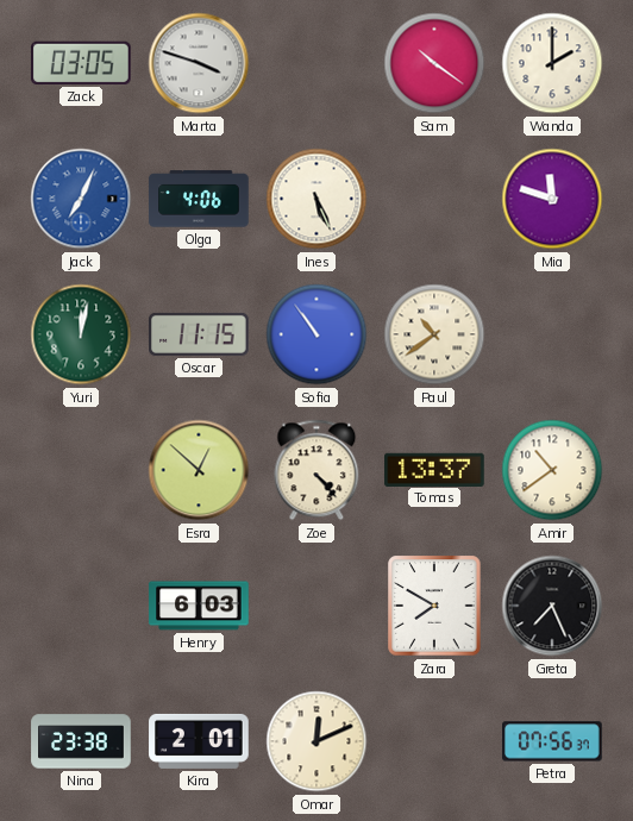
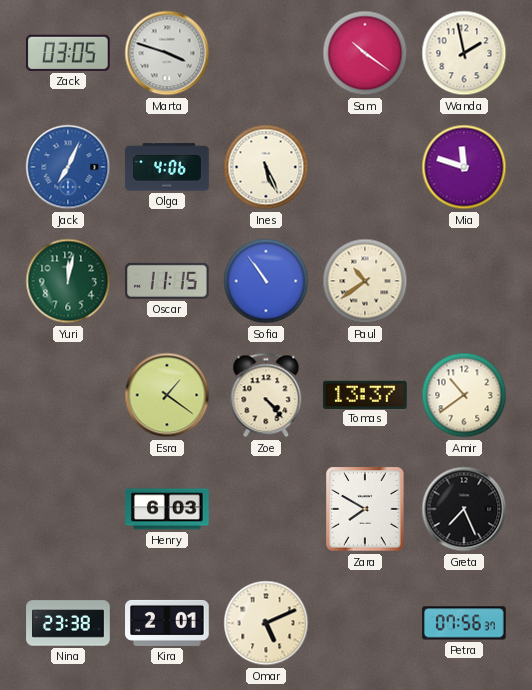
Wanda: 2:00 -> 1:58
Esra: 12:52 -> 1:21
Omar: 12:11 -> 5:11
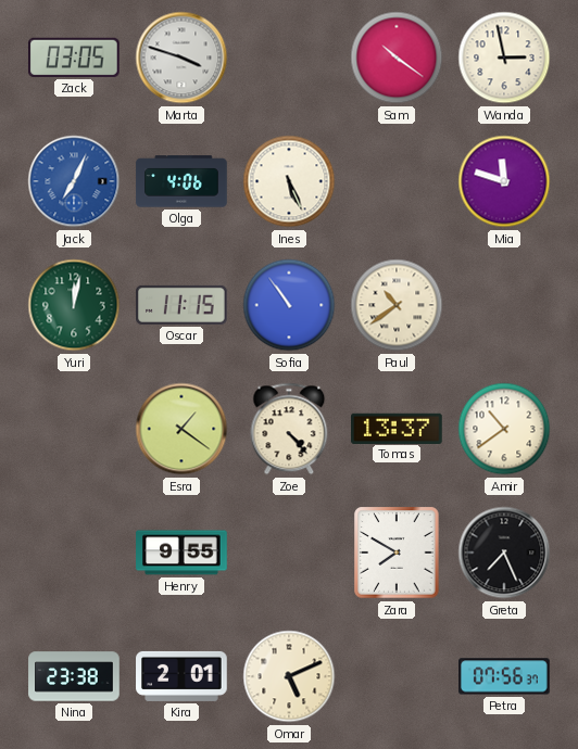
Wanda: 1:58 -> 2:58
Henry: 6:03 -> 9:55
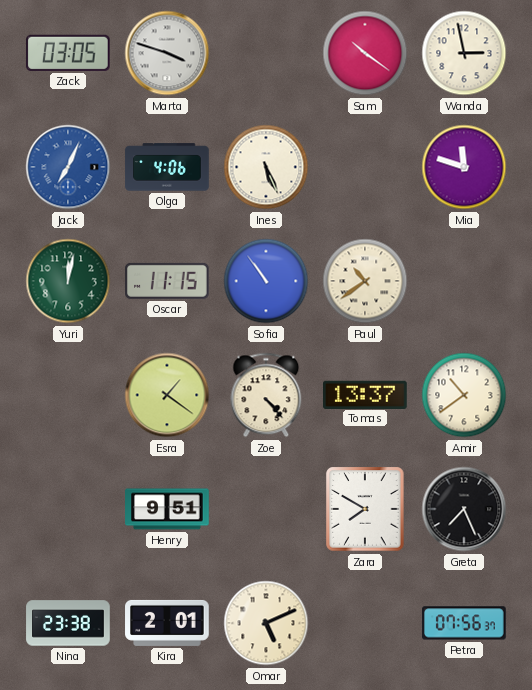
Henry: 9:55 -> 9:51
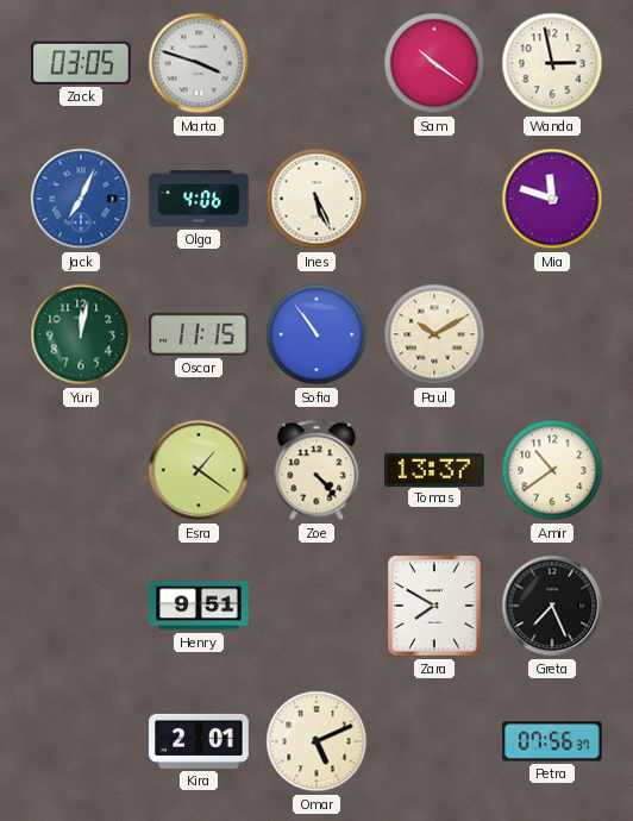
Paul: 10:39 -> 10:10
Nina: 23:38 -> none
